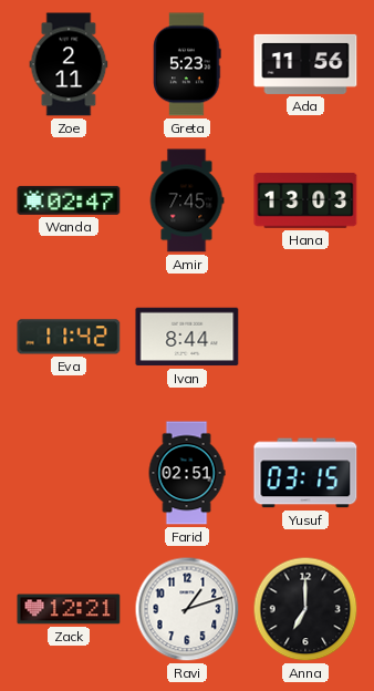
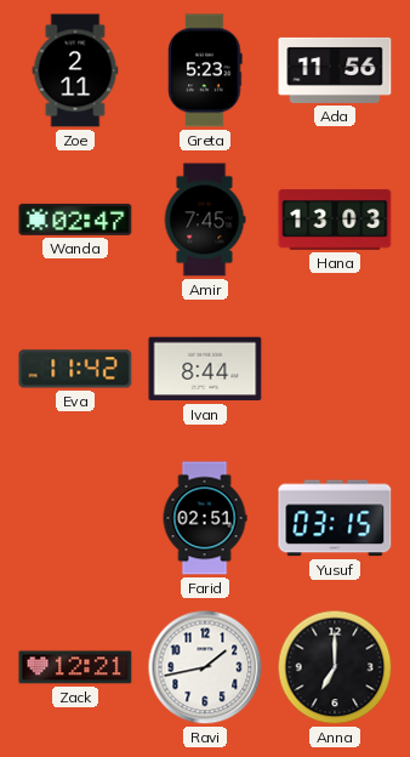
Ravi: 1:12 -> 1:43
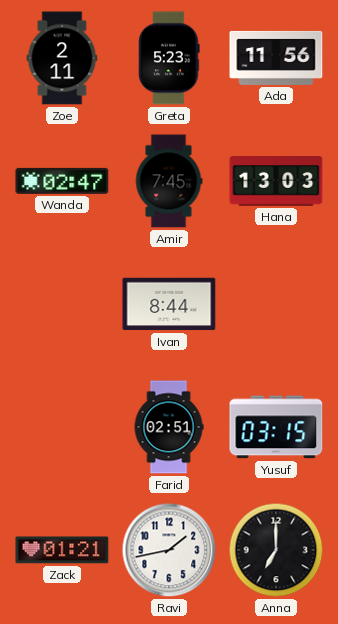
Eva: 11:42 -> none
Zack: 12:21 -> 01:21
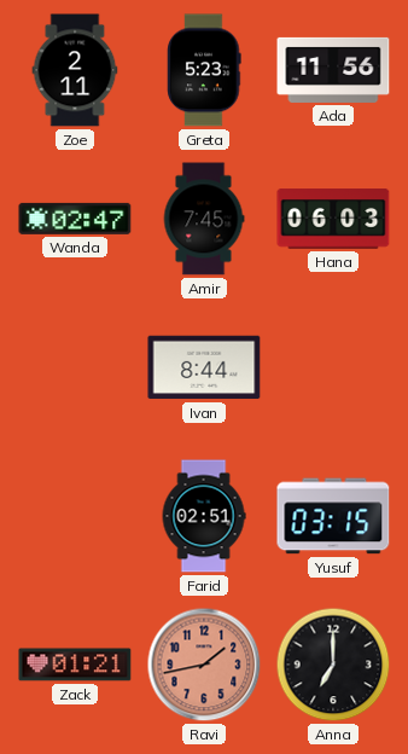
Hana: 13:03 -> 06:03
Ravi dial: white -> salmon
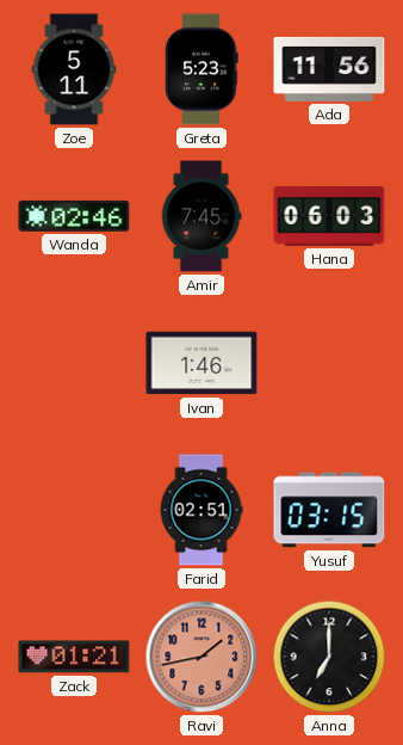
Zoe: 2:11 -> 5:11
Wanda: 02:47 -> 02:46
Ivan: 8:44 -> 1:46
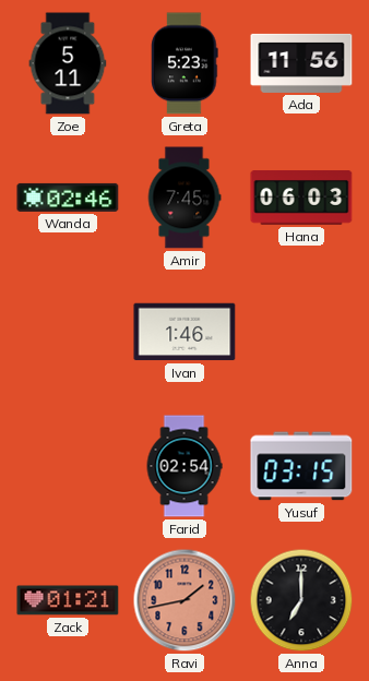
Farid: 02:51 -> 02:54
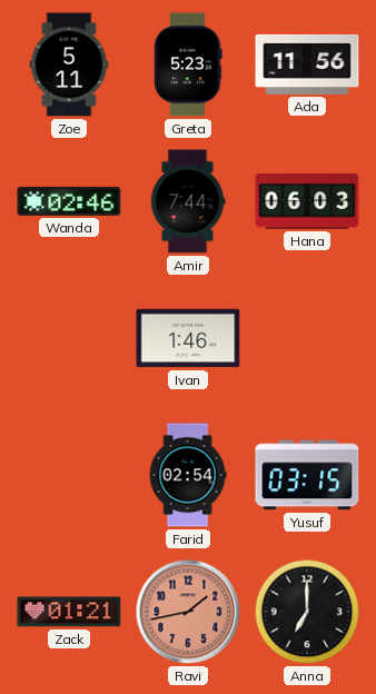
Amir: 7:45 -> 7:44
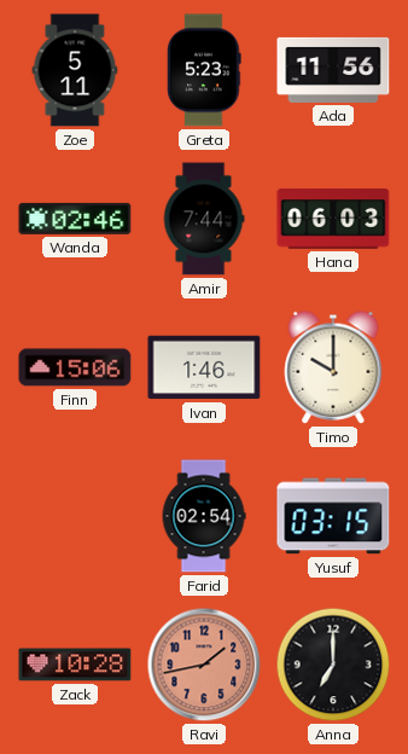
Finn: none -> 15:06
Timo: none -> 10:00
Zack: 01:21 -> 10:28
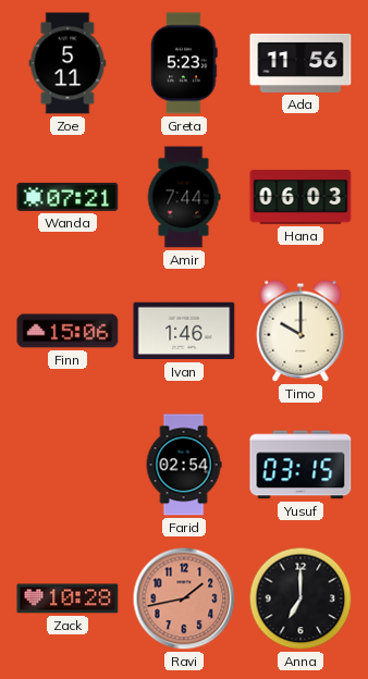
Wanda: 02:46 -> 07:21
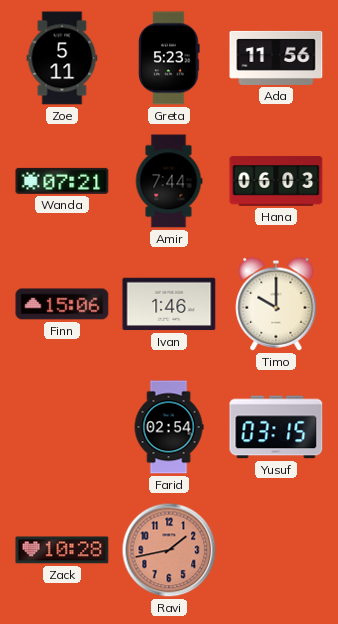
Anna: 7:00 -> none
